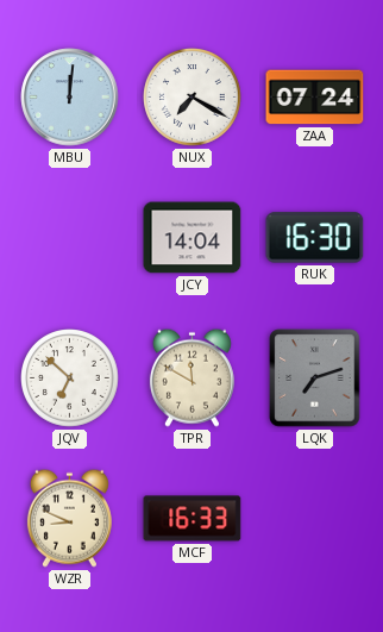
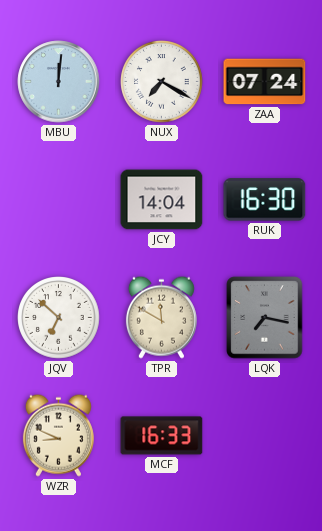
LQK: 7:12 -> 7:17
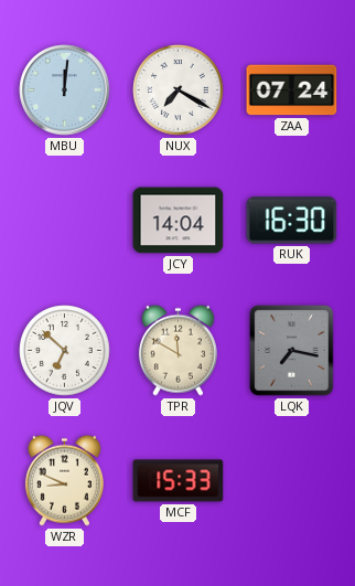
MCF: 16:33 -> 15:33
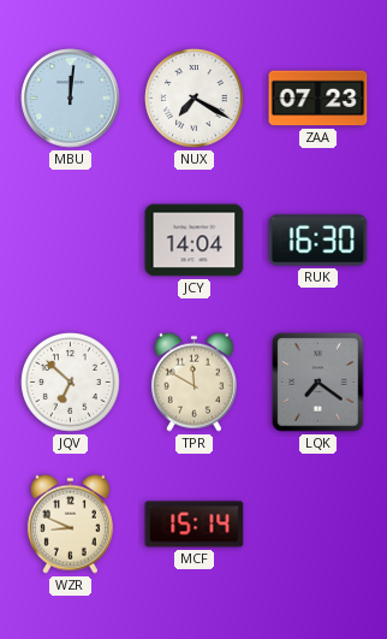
ZAA: 07:24 -> 07:23
LQK: 7:17 -> 7:21
MCF: 15:33 -> 15:14
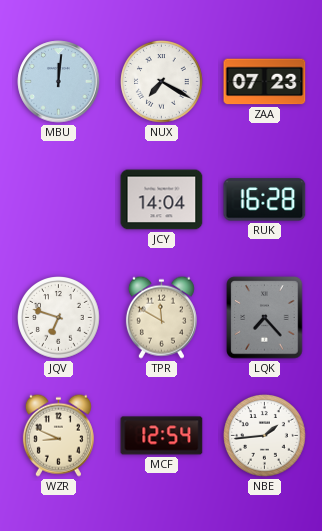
RUK: 16:30 -> 16:28
JQV: 6:52 -> 6:48
LQK: 7:21 -> 7:23
MCF: 15:14 -> 12:54
NBE: none -> 1:44
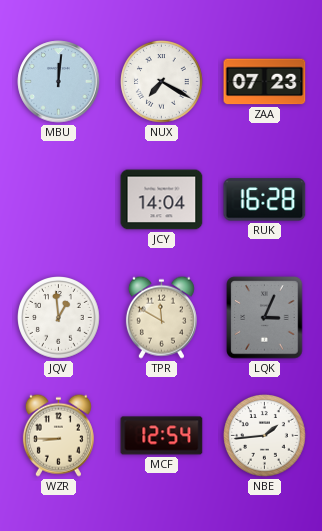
JQV: 6:48 -> 12:59
LQK: 7:23 -> 3:04
WZR: 8:49 -> 8:45
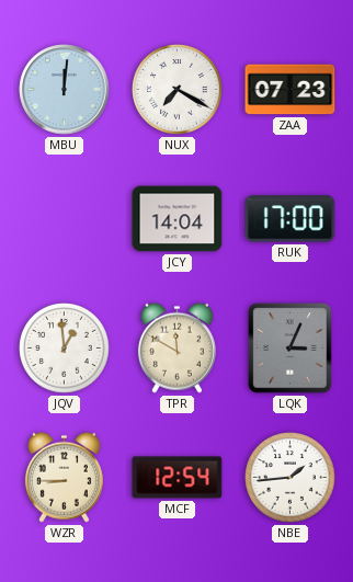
RUK: 16:28 -> 17:00
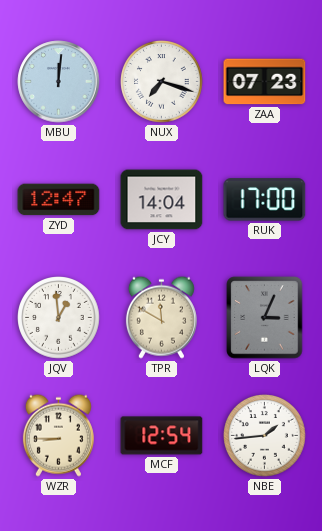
NUX: 7:20 -> 7:18
ZYD: none -> 12:47
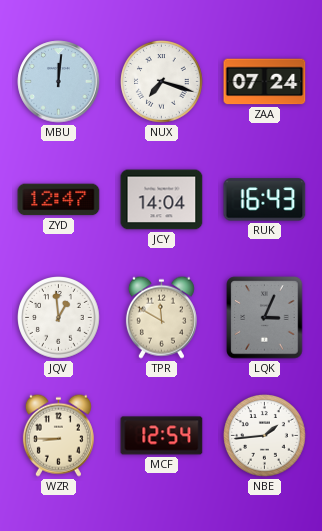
ZAA: 07:23 -> 07:24
RUK: 17:00 -> 16:43
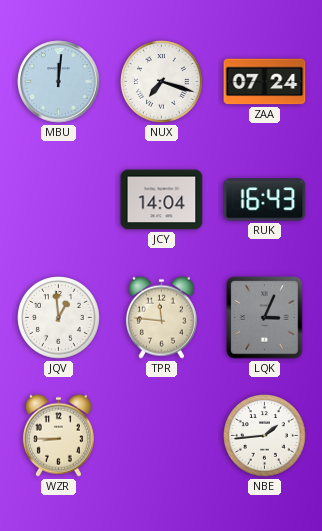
ZYD: 12:47 -> none
TPR: 11:50 -> 11:46
MCF: 12:54 -> none
